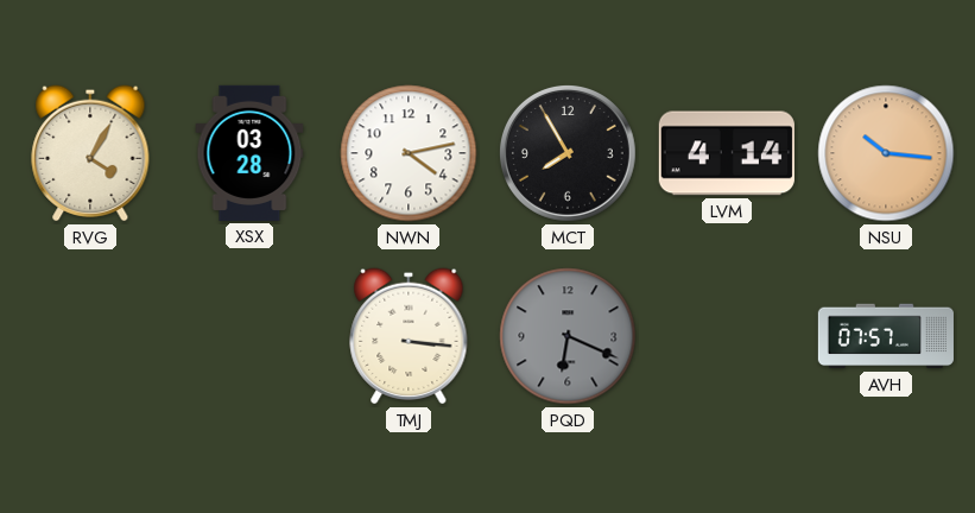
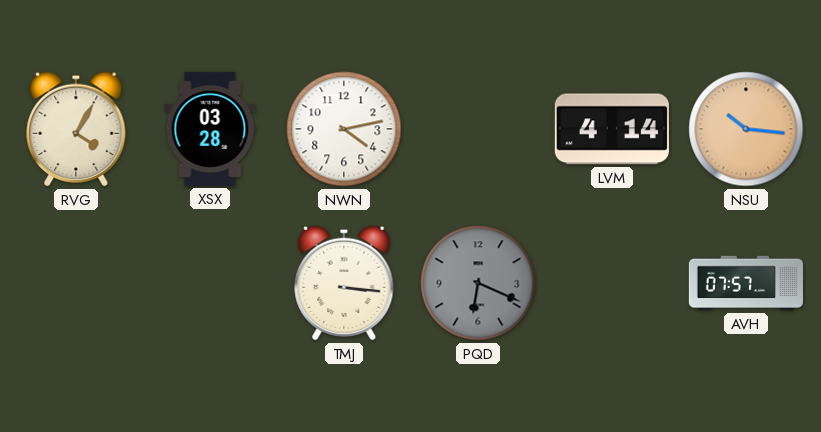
MCT: 7:55 -> none
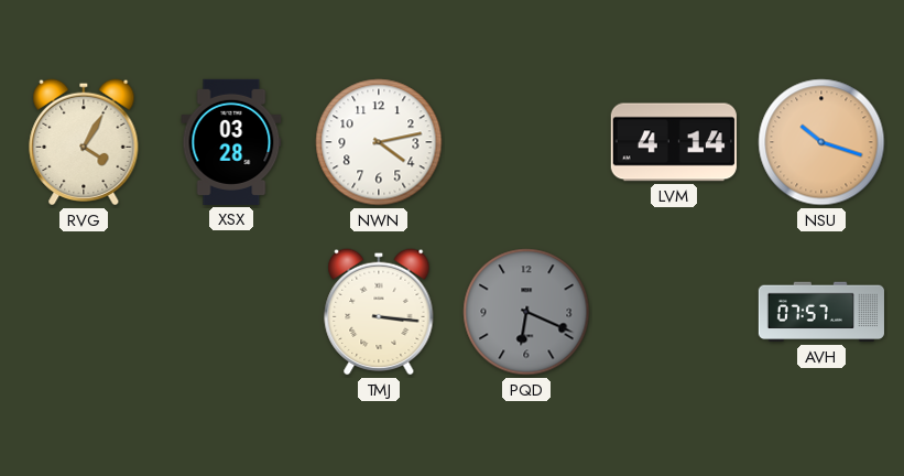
NSU: 10:16 -> 10:18
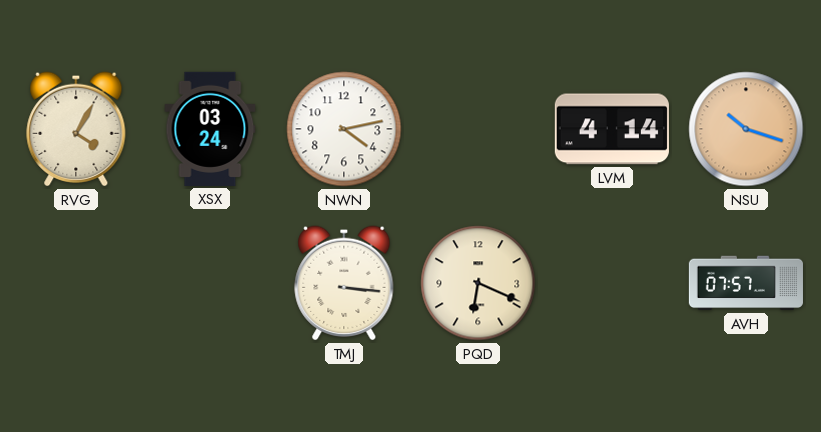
XSX: 03:28 -> 03:24
PQD dial: grey -> cream
